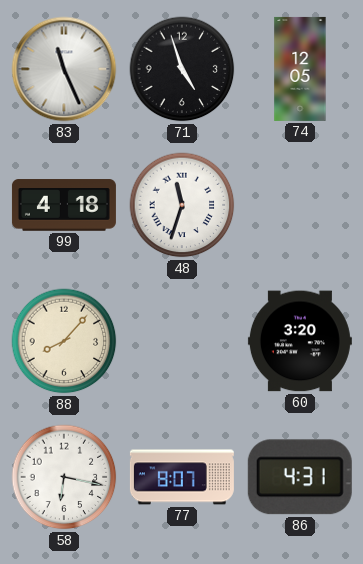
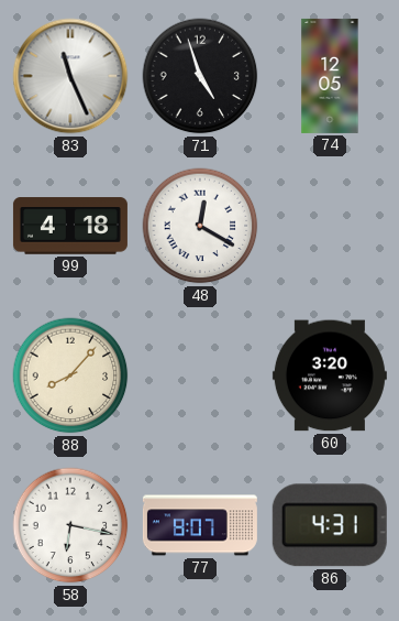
48: 11:33 -> 12:20
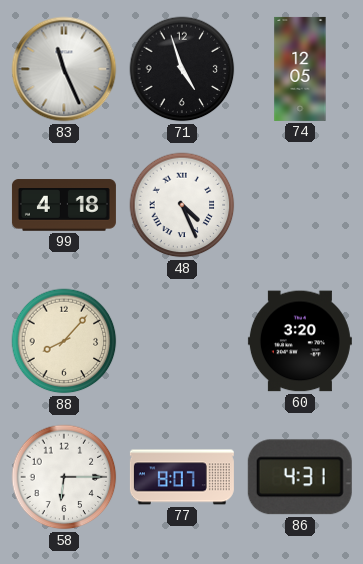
48: 12:20 -> 4:26
58: 6:17 -> 6:15
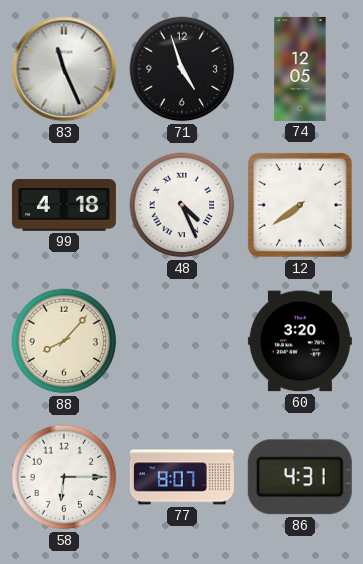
12: none -> 7:39
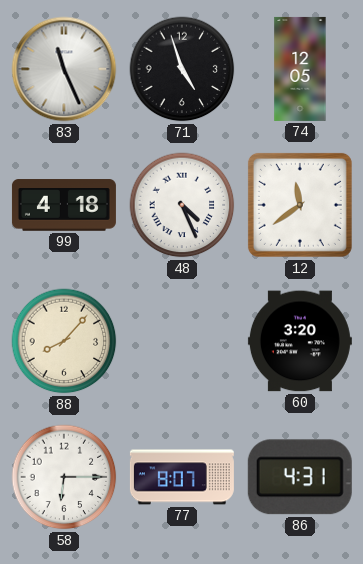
12: 7:39 -> 11:39
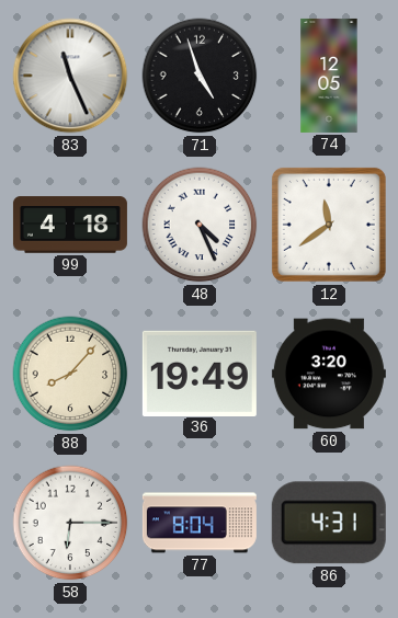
36: none -> 19:49
77: 8:07 -> 8:04
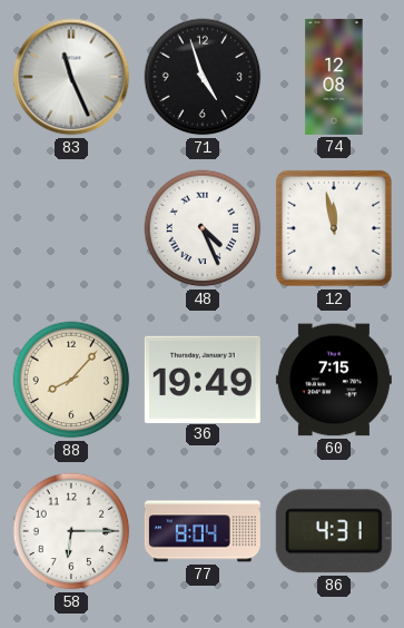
74: 12:05 -> 12:08
99: 4:18 -> none
12: 11:39 -> 11:58
60: 3:20 -> 7:15
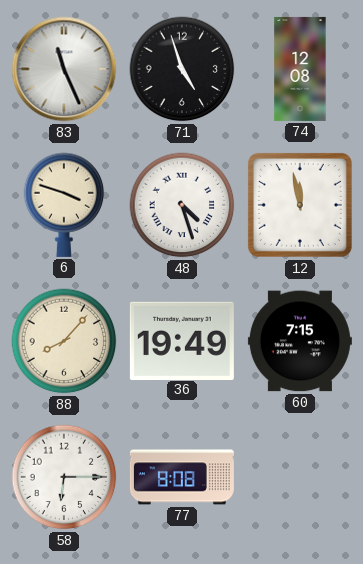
6: none -> 3:48
48: 4:26 -> 4:27
77: 8:04 -> 8:08
86: 4:31 -> none
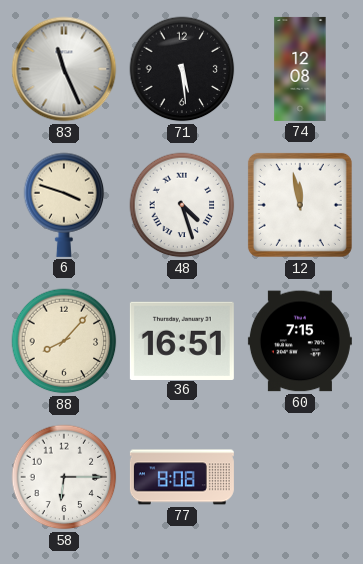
71: 4:57 -> 5:29
36: 19:49 -> 16:51
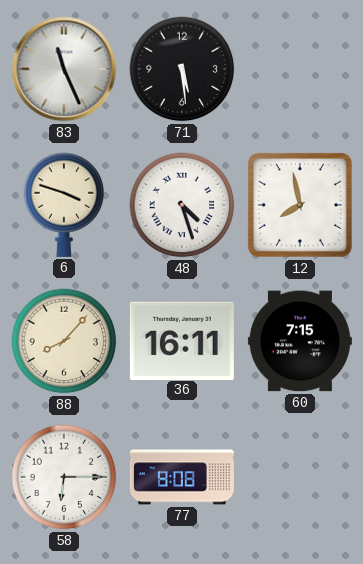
74: 12:08 -> none
12: 11:58 -> 7:58
36: 16:51 -> 16:11
